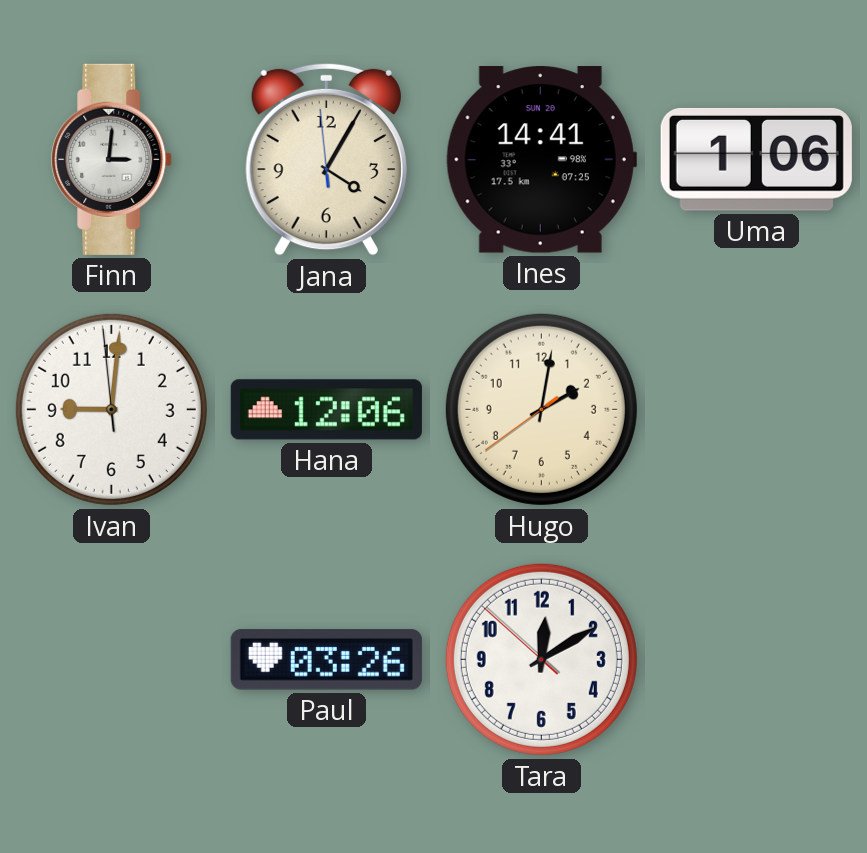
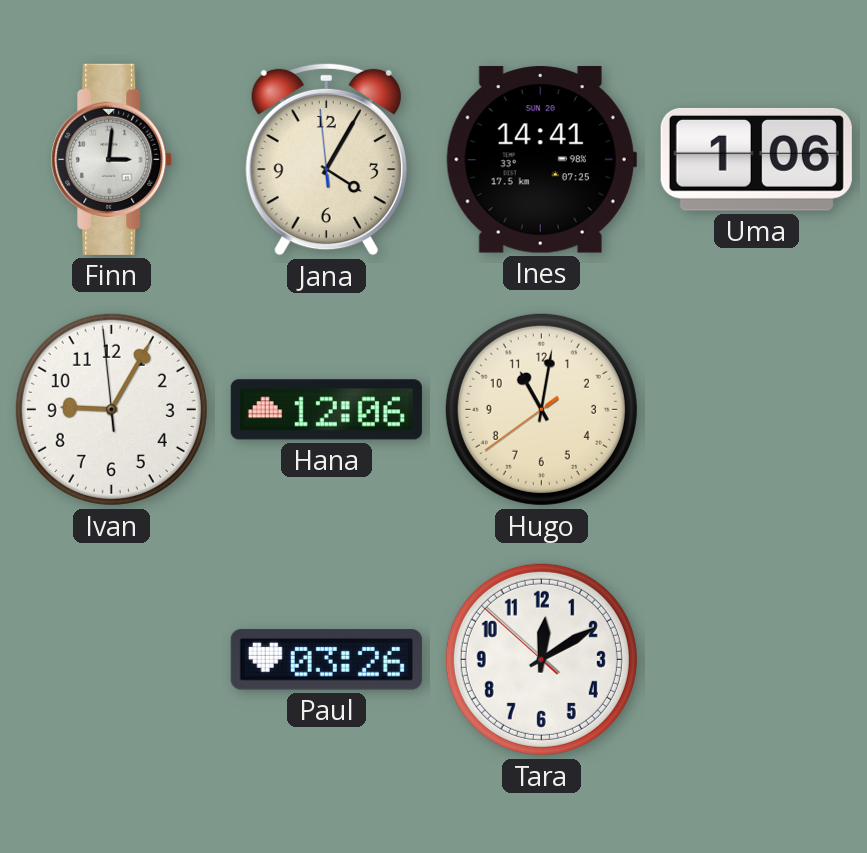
Ivan: 9:00 -> 9:04
Hugo: 2:01 -> 11:01
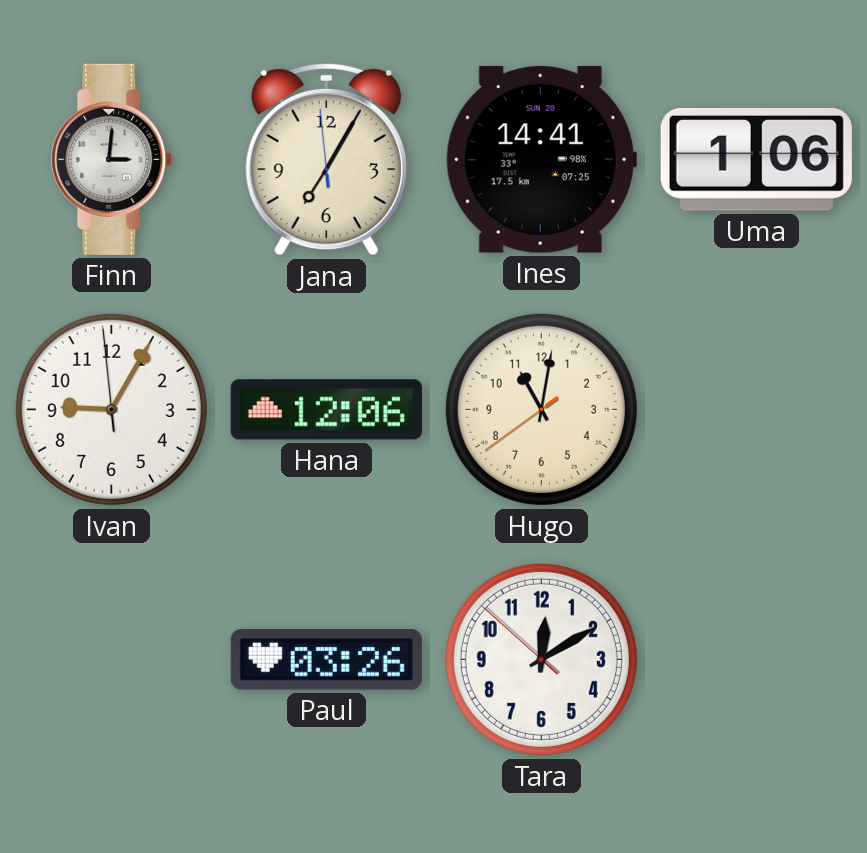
Jana: 4:04 -> 7:04
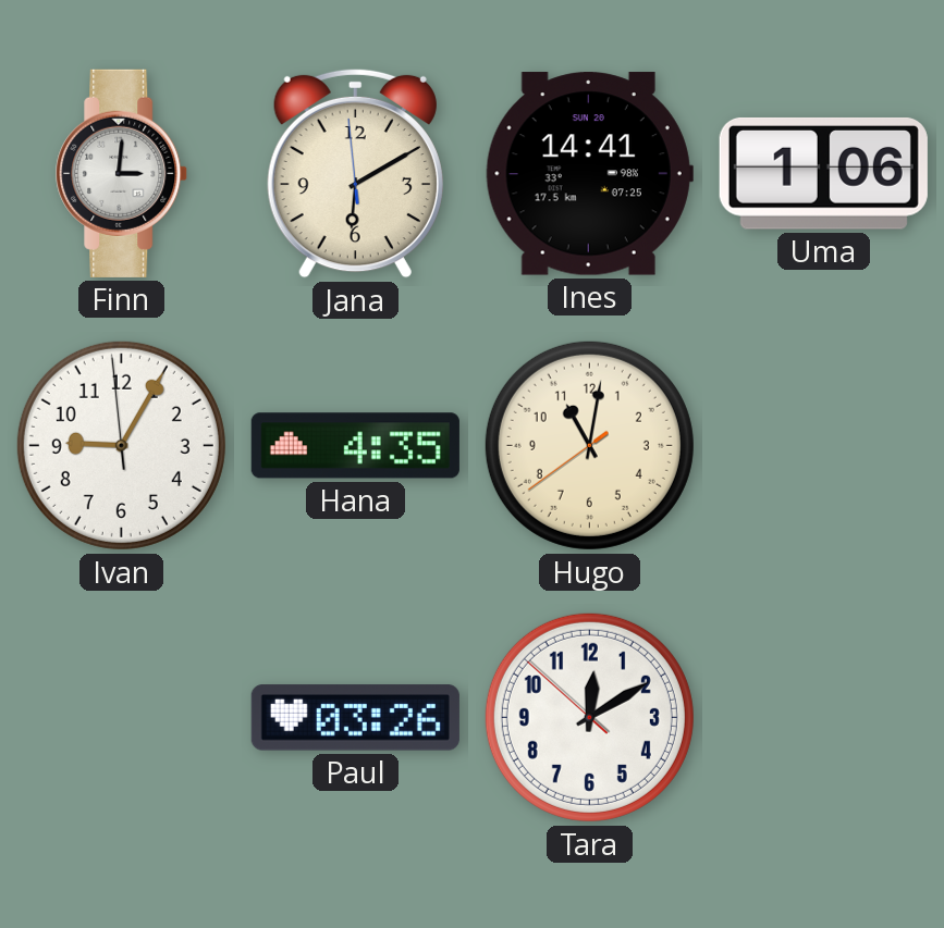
Jana: 7:04 -> 6:09
Hana: 12:06 -> 4:35
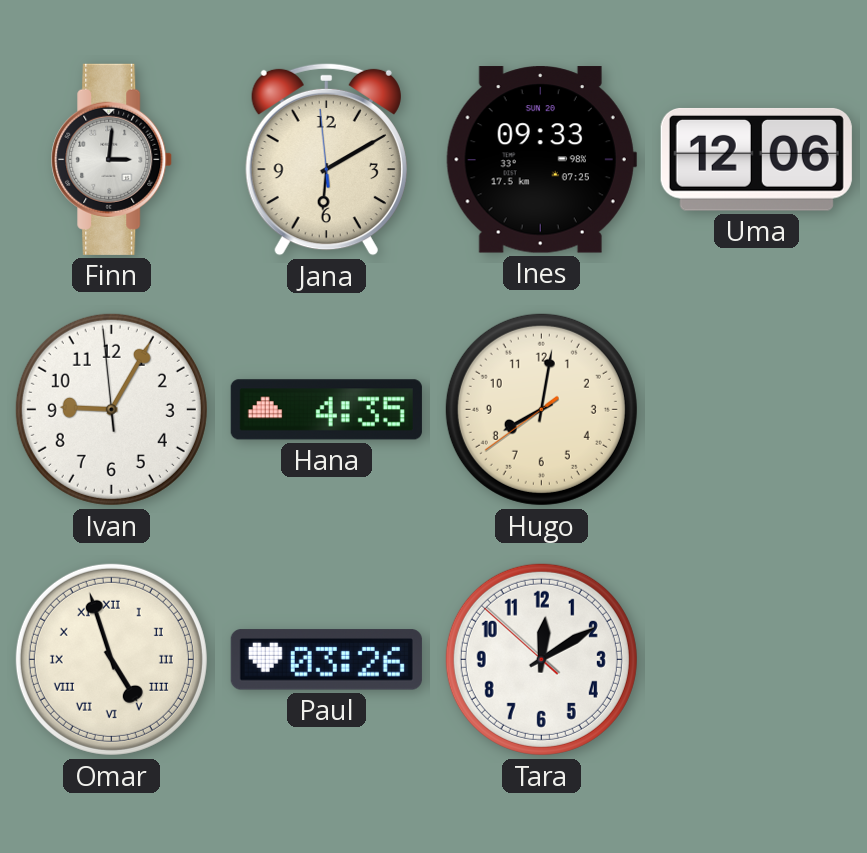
Ines: 14:41 -> 09:33
Uma: 1:06 -> 12:06
Hugo: 11:01 -> 8:01
Omar: none -> 4:57
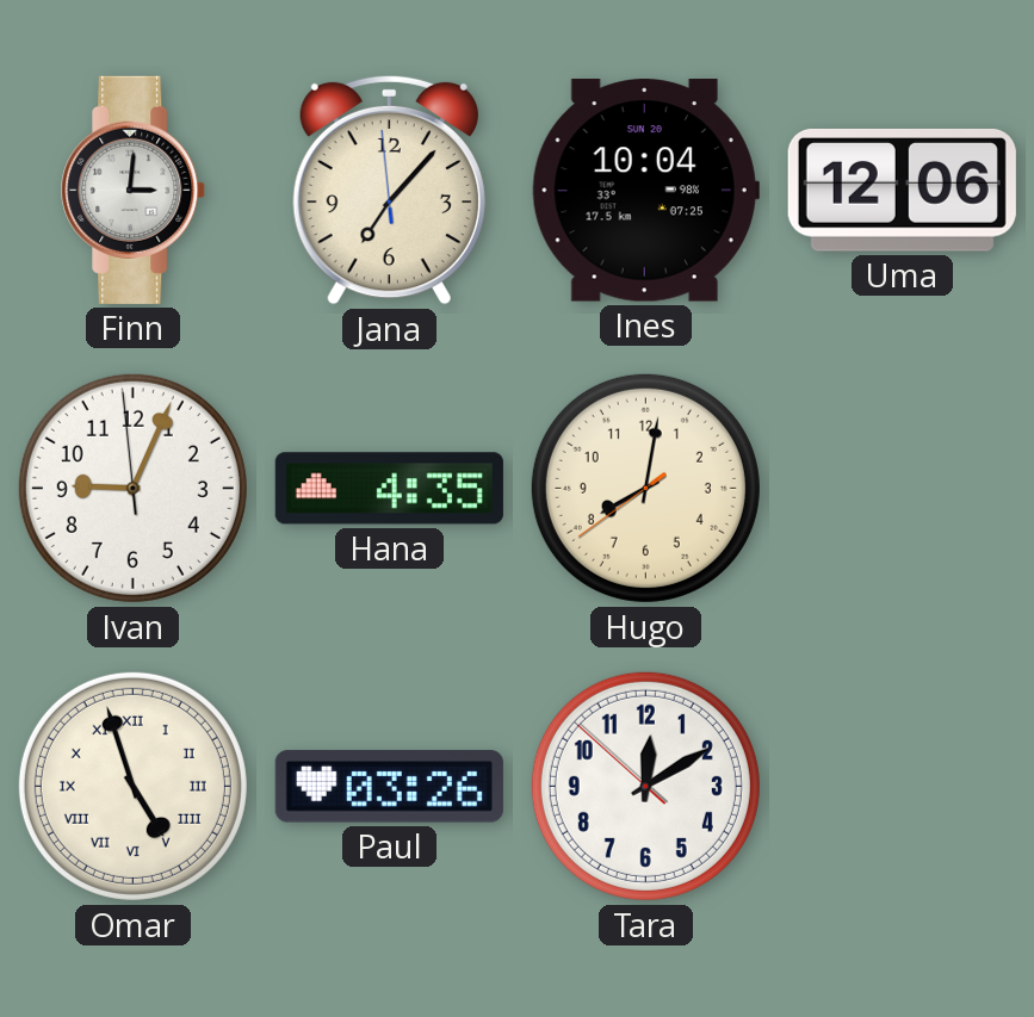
Jana: 6:09 -> 7:06
Ines: 09:33 -> 10:04
Ivan: 9:04 -> 9:03
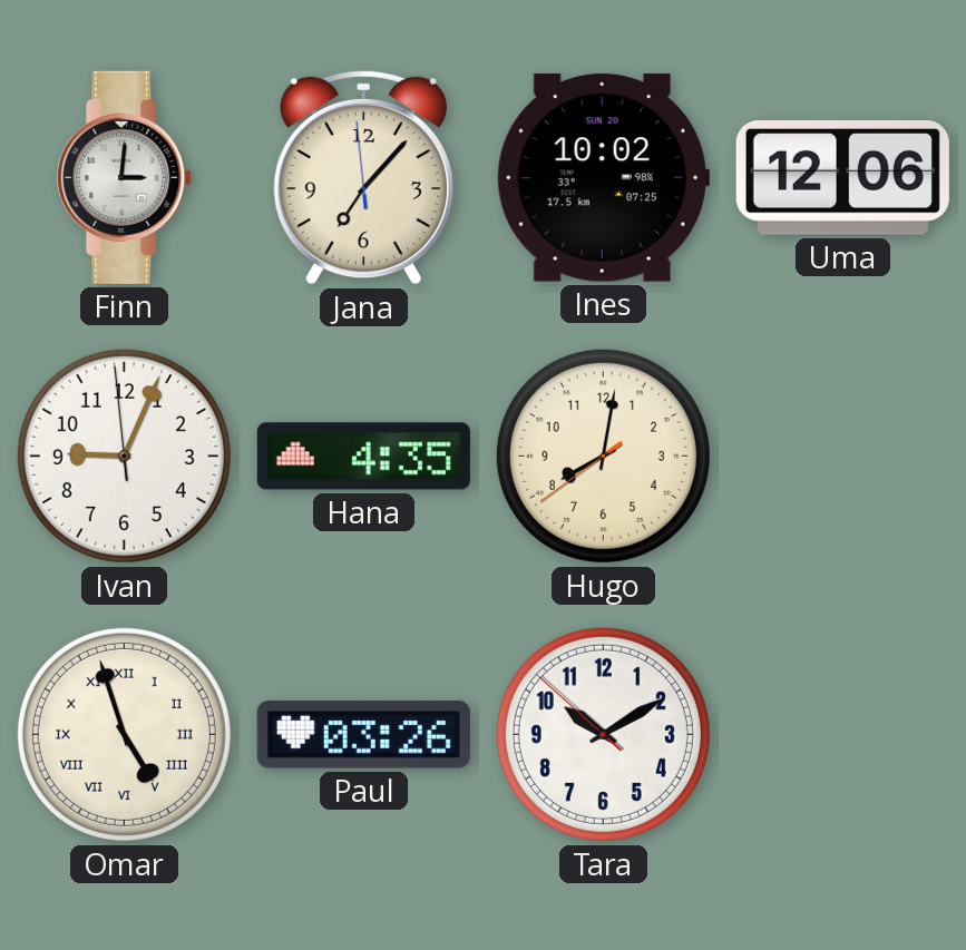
Ines: 10:04 -> 10:02
Tara: 12:09 -> 10:09
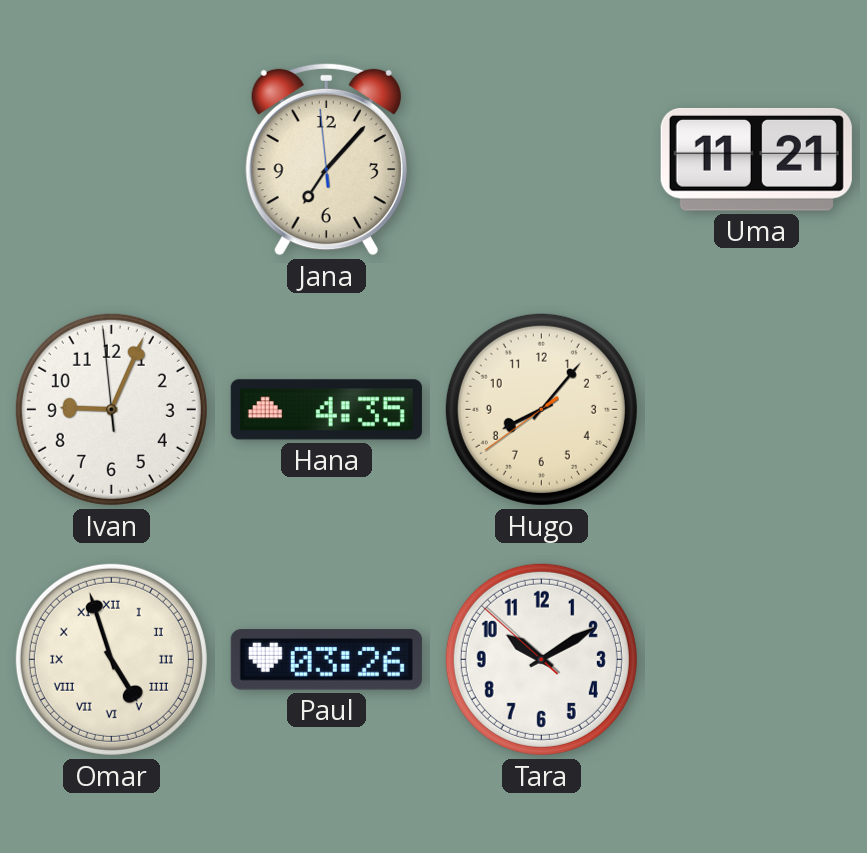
Finn: 3:01 -> none
Ines: 10:02 -> none
Uma: 12:06 -> 11:21
Hugo: 8:01 -> 8:06
